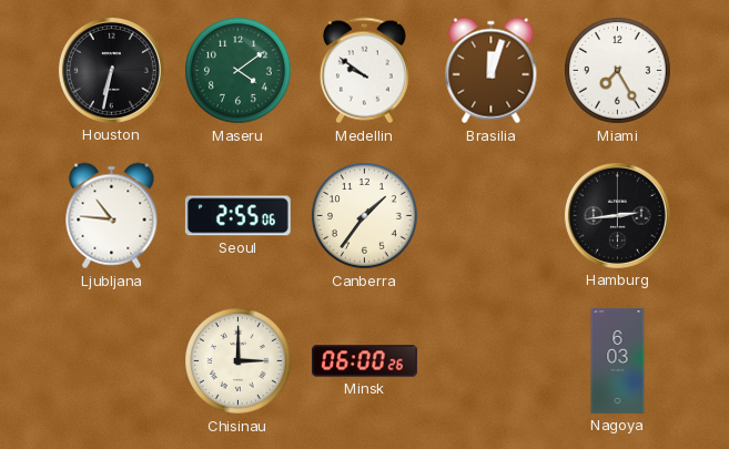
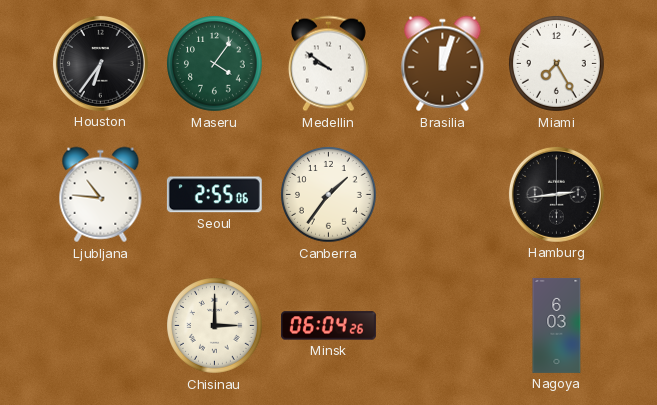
Houston: 6:32 -> 6:36
Maseru: 4:09 -> 4:06
Minsk: 06:00 -> 06:04
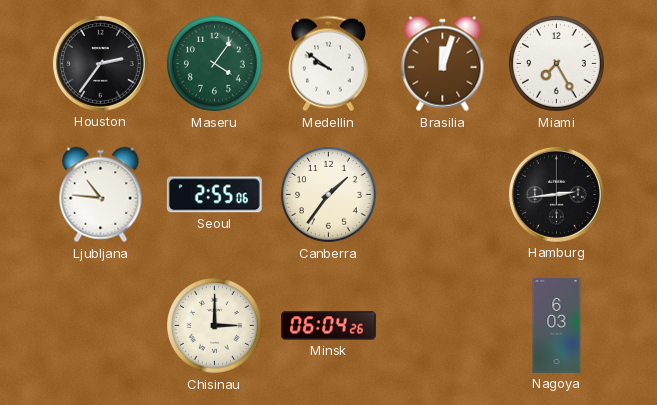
Houston: 6:36 -> 2:36
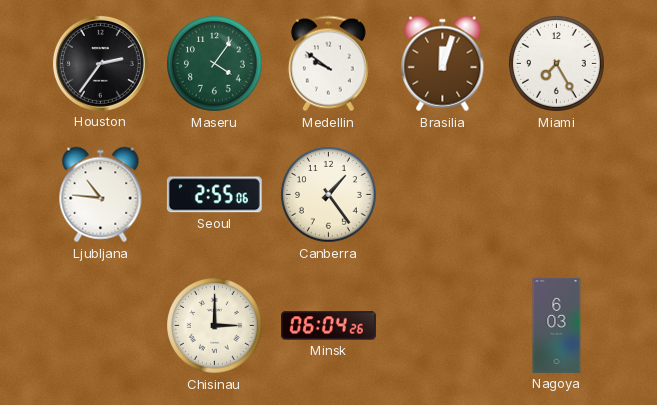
Canberra: 1:36 -> 1:24
Hamburg: 2:44 -> none
